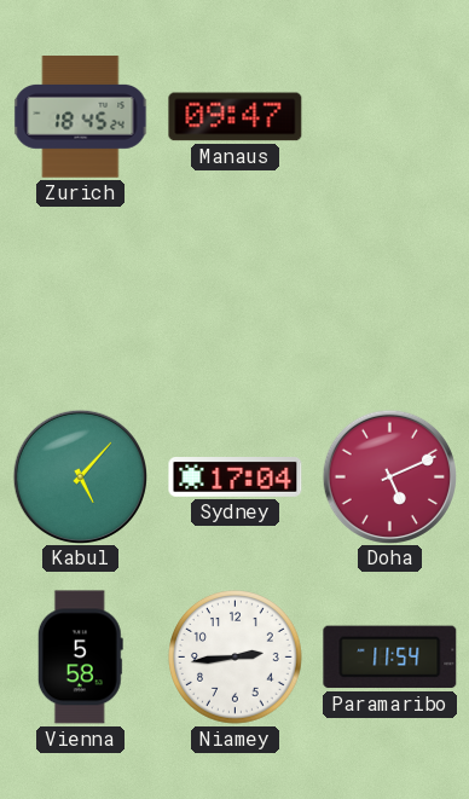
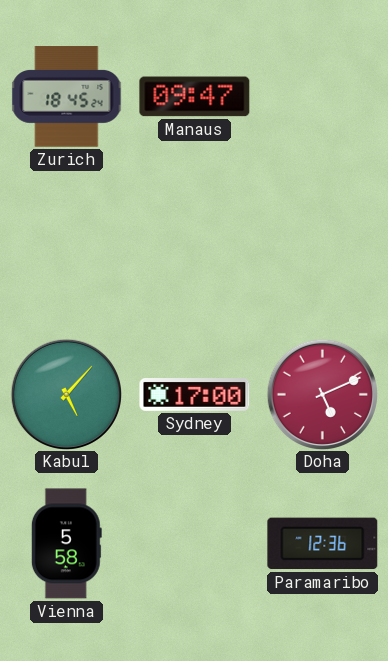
Sydney: 17:04 -> 17:00
Niamey: 2:44 -> none
Paramaribo: 11:54 -> 12:36
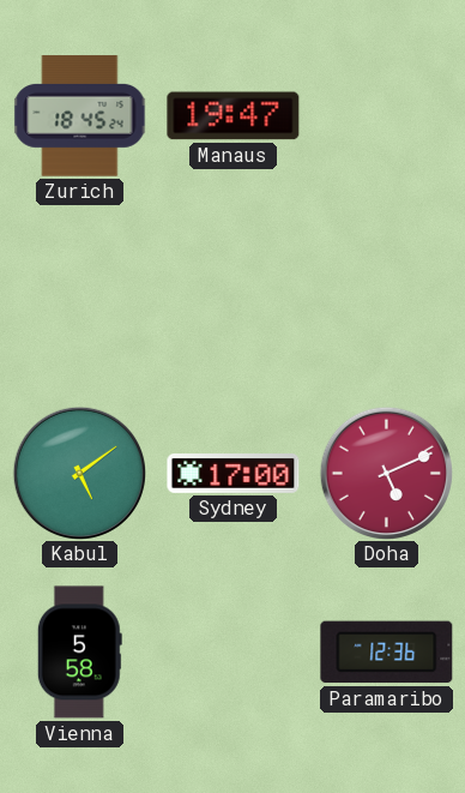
Manaus: 09:47 -> 19:47
Kabul: 5:07 -> 5:09
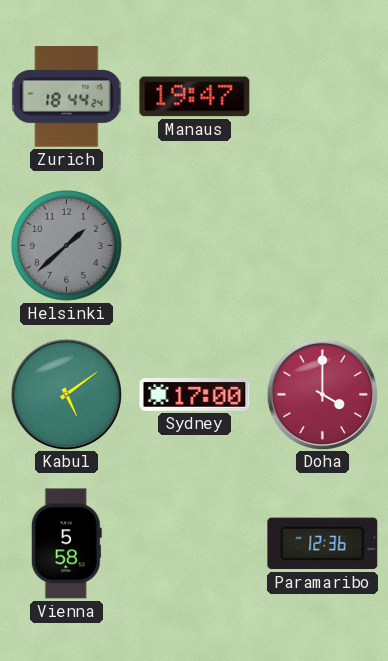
Zurich: 18:45 -> 18:44
Helsinki: none -> 1:38
Doha: 5:11 -> 4:00
